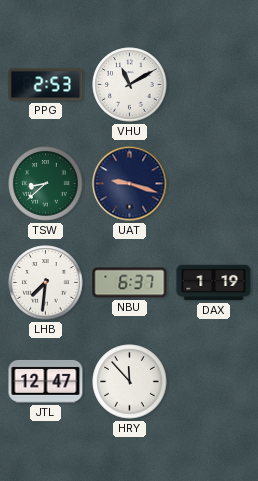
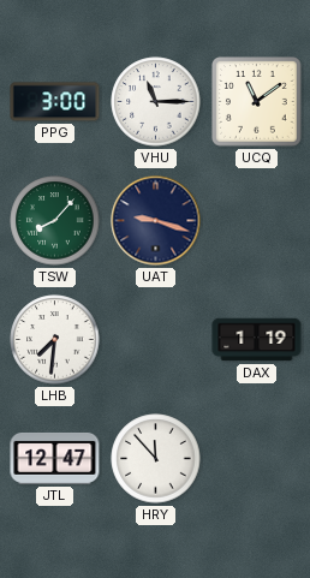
PPG: 2:53 -> 3:00
VHU: 11:10 -> 11:15
UCQ: none -> 11:09
TSW: 8:38 -> 8:07
NBU: 6:37 -> none
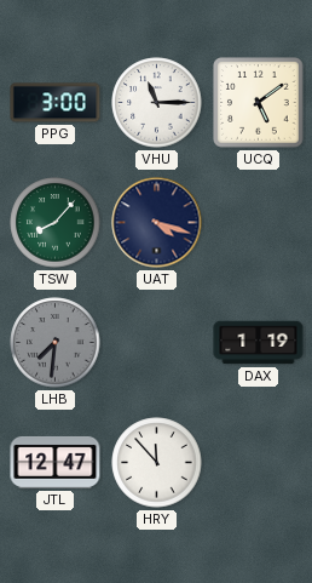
UCQ: 11:09 -> 5:09
UAT: 9:18 -> 4:18
LHB dial: white -> grey
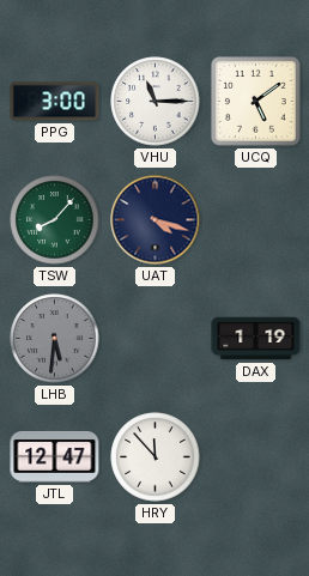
LHB: 7:31 -> 5:31
